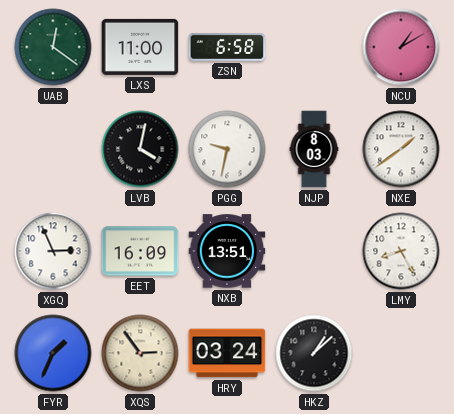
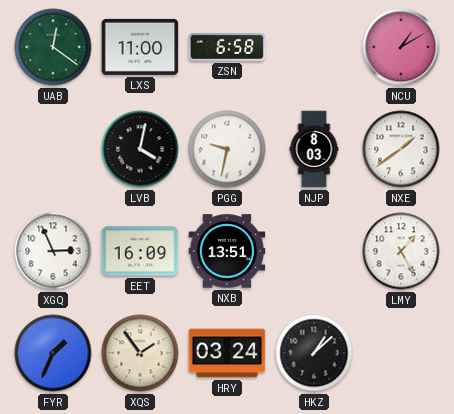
LMY: 8:25 -> 1:25
XQS: 2:54 -> 1:54
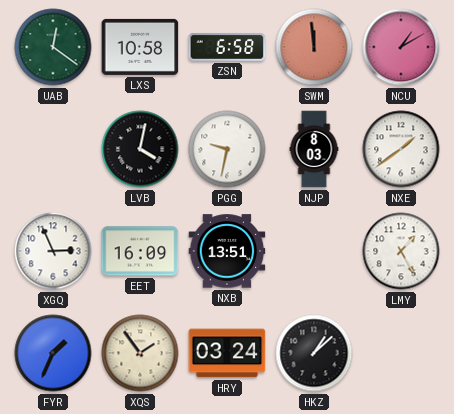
LXS: 11:00 -> 10:58
SWM: none -> 11:59
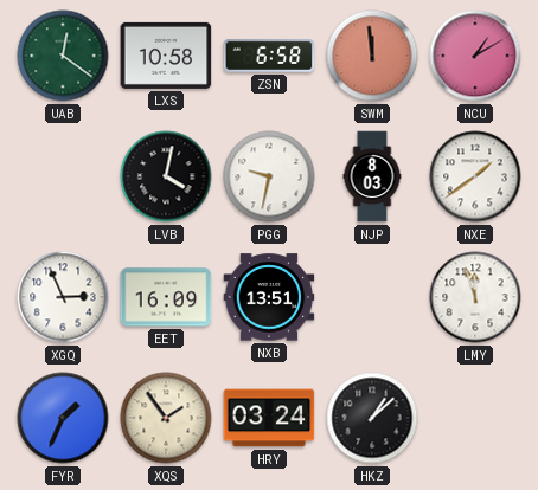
LMY: 1:25 -> 11:57
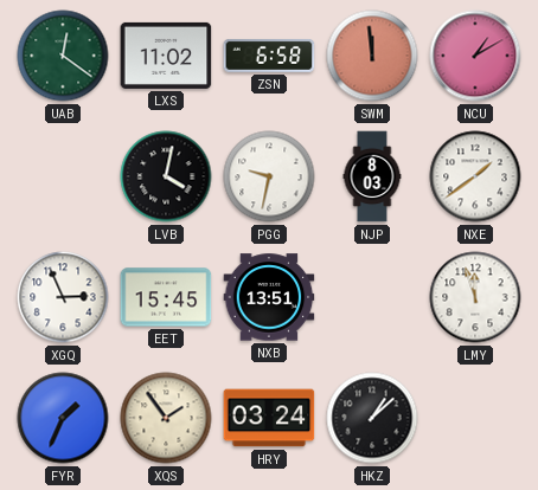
LXS: 10:58 -> 11:02
EET: 16:09 -> 15:45
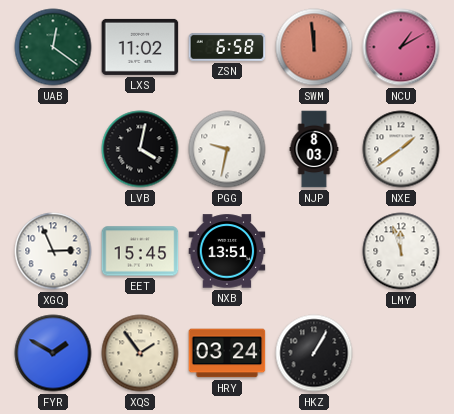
FYR: 1:34 -> 1:50
HKZ: 1:08 -> 1:05
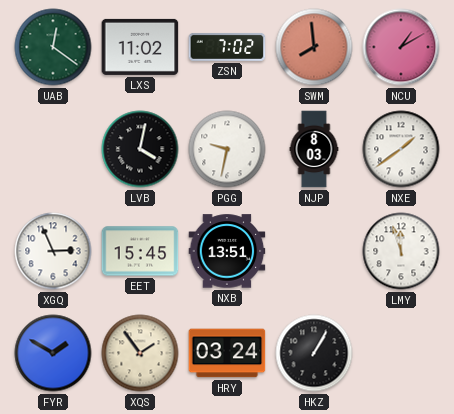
ZSN: 6:58 -> 7:02
SWM: 11:59 -> 7:59
